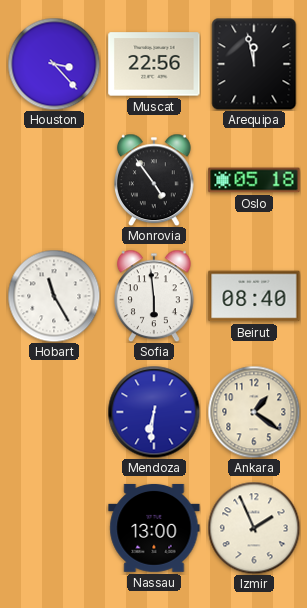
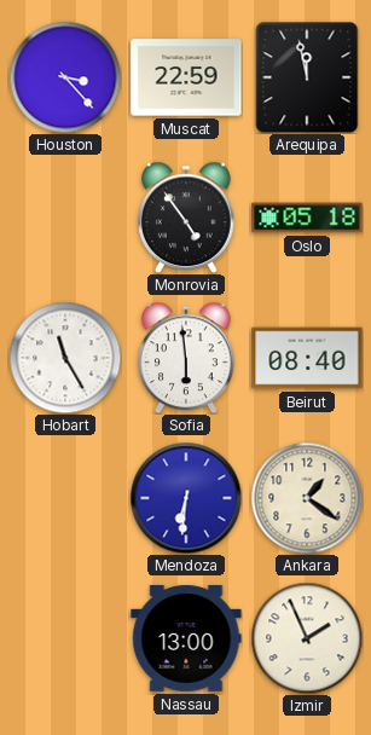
Muscat: 22:56 -> 22:59
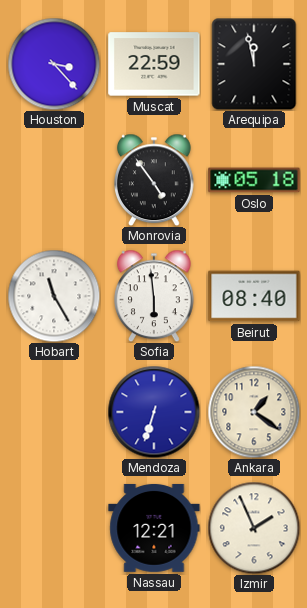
Mendoza: 6:31 -> 6:33
Nassau: 13:00 -> 12:21
